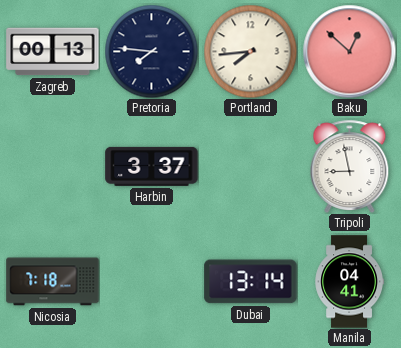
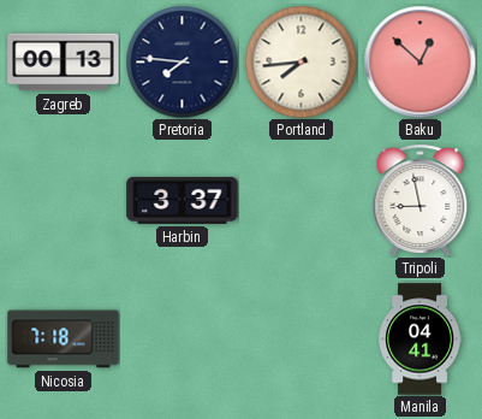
Dubai: 13:14 -> none
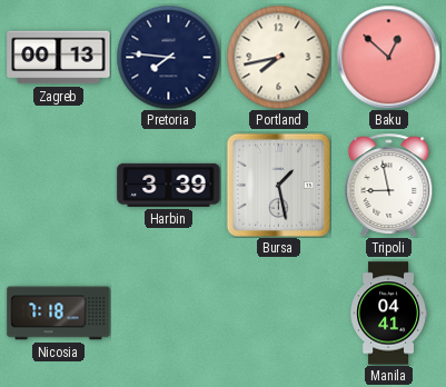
Portland: 7:44 -> 7:43
Harbin: 3:37 -> 3:39
Bursa: none -> 1:28
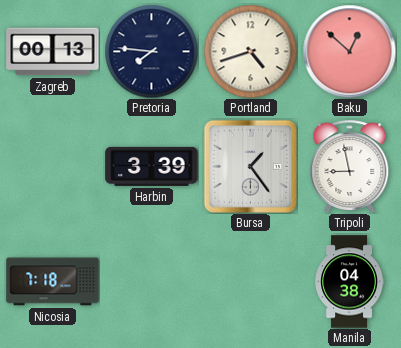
Portland: 7:43 -> 4:42
Bursa: 1:28 -> 1:24
Manila: 04:41 -> 04:38
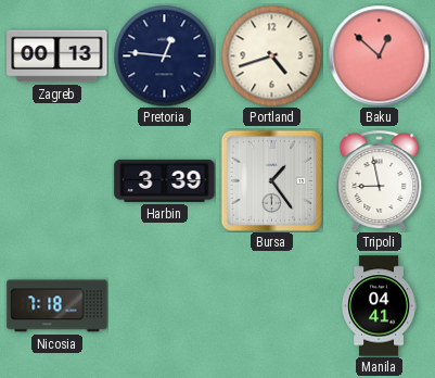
Pretoria: 7:46 -> 12:46
Manila: 04:38 -> 04:41
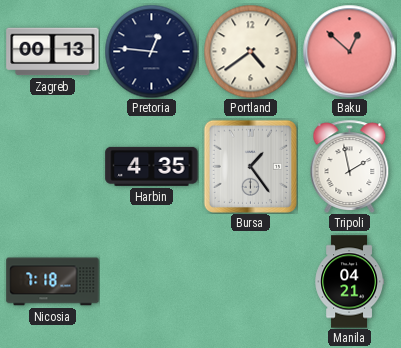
Portland: 4:42 -> 4:39
Harbin: 3:39 -> 4:35
Tripoli: 8:58 -> 1:58
Manila: 04:41 -> 04:21
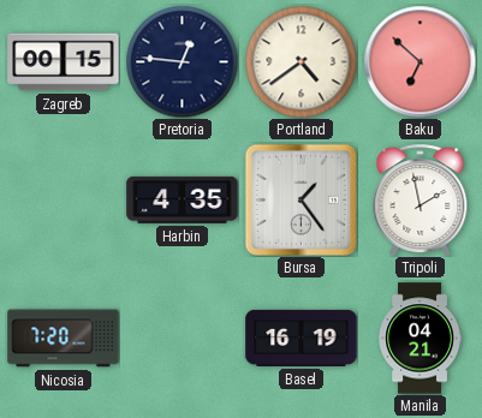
Zagreb: 00:13 -> 00:15
Baku: 12:52 -> 6:52
Nicosia: 7:18 -> 7:20
Basel: none -> 16:19
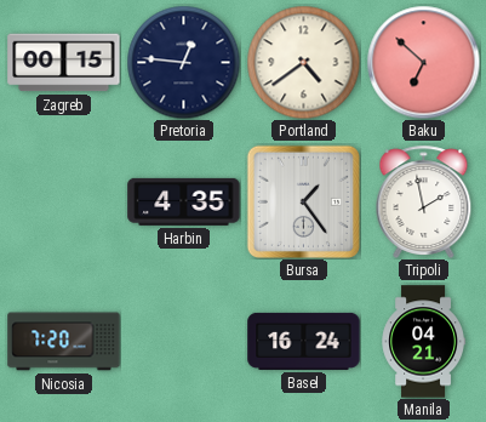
Basel: 16:19 -> 16:24
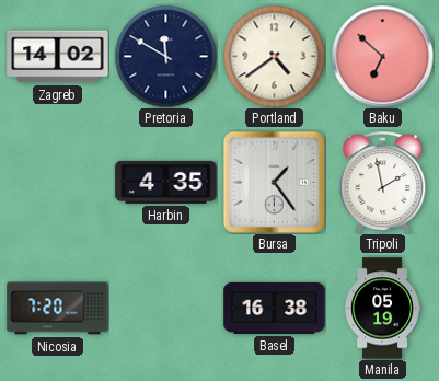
Zagreb: 00:15 -> 14:02
Pretoria: 12:46 -> 11:50
Basel: 16:24 -> 16:38
Manila: 04:21 -> 05:19
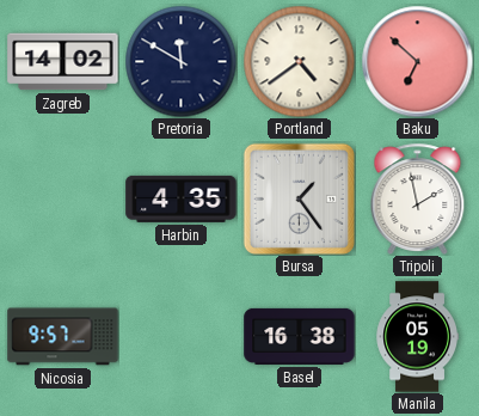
Nicosia: 7:20 -> 9:57
